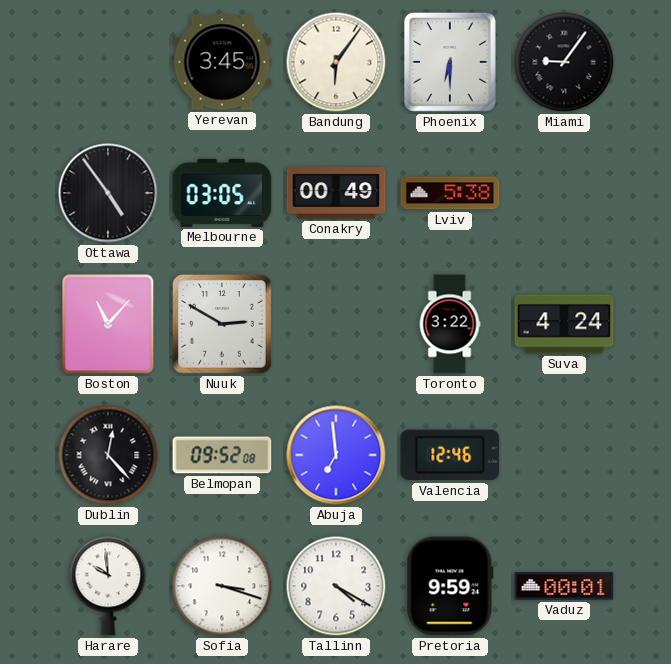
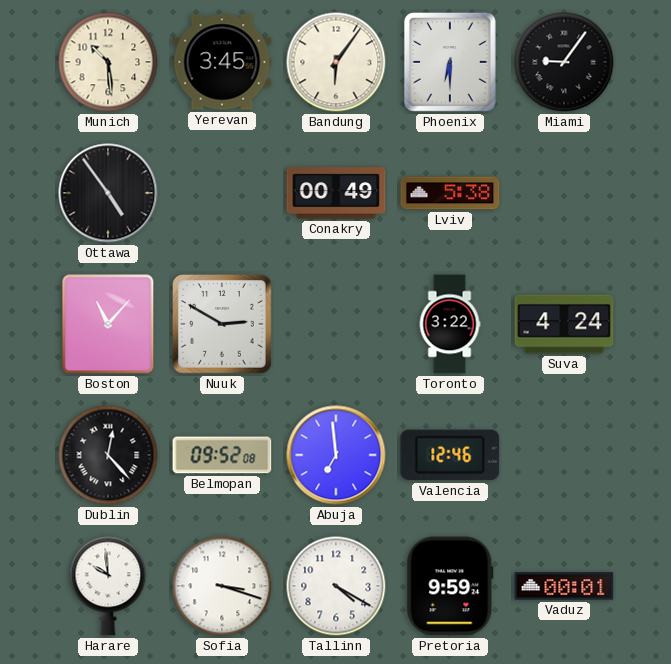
Munich: none -> 10:29
Melbourne: 03:05 -> none
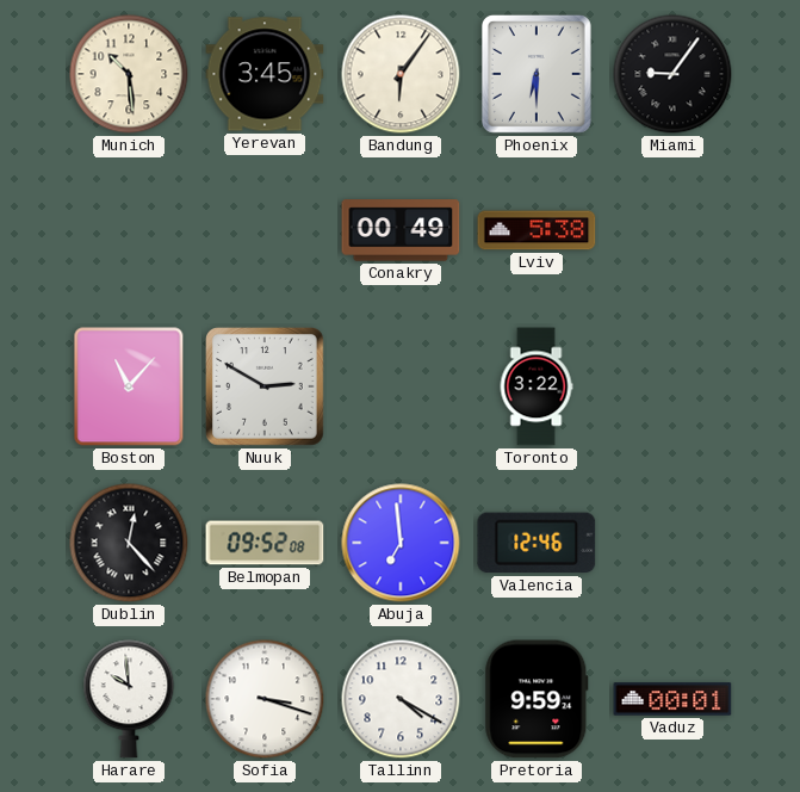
Ottawa: 4:54 -> none
Suva: 4:24 -> none
